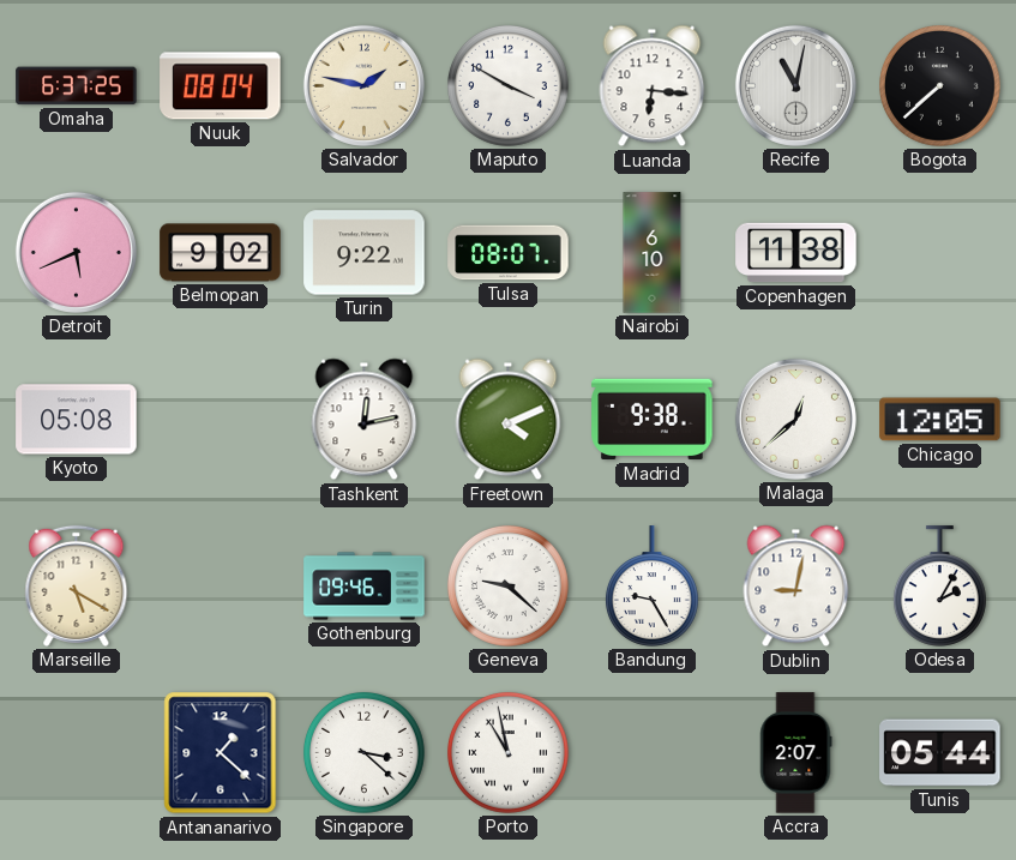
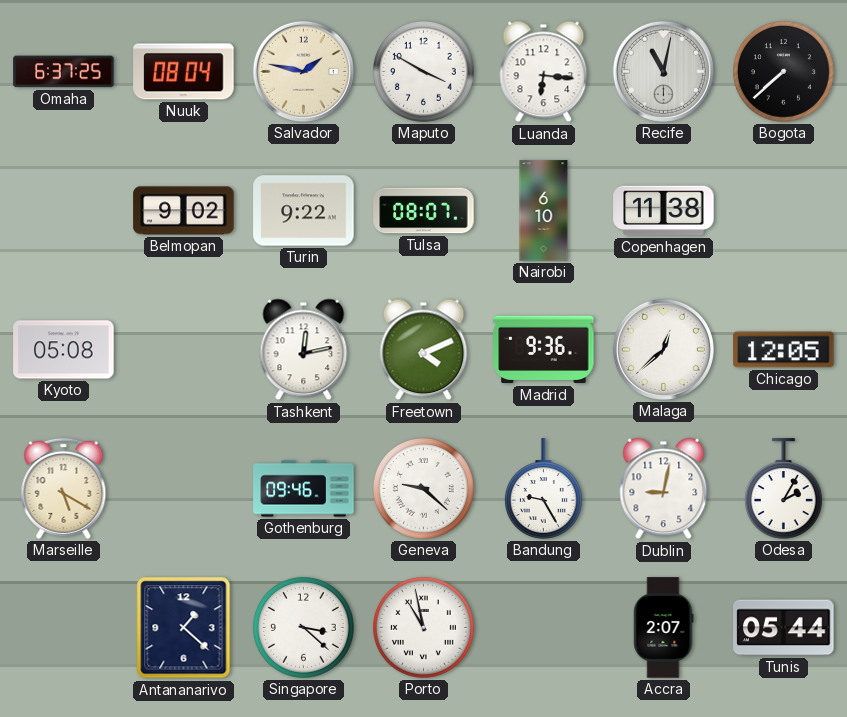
Detroit: 5:41 -> none
Madrid: 9:38 -> 9:36
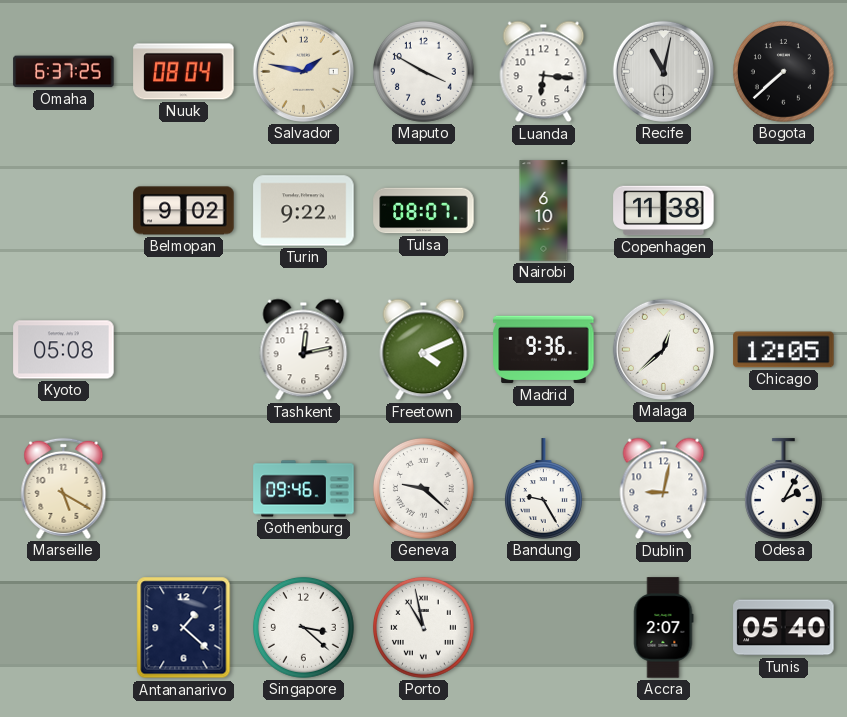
Tunis: 05:44 -> 05:40
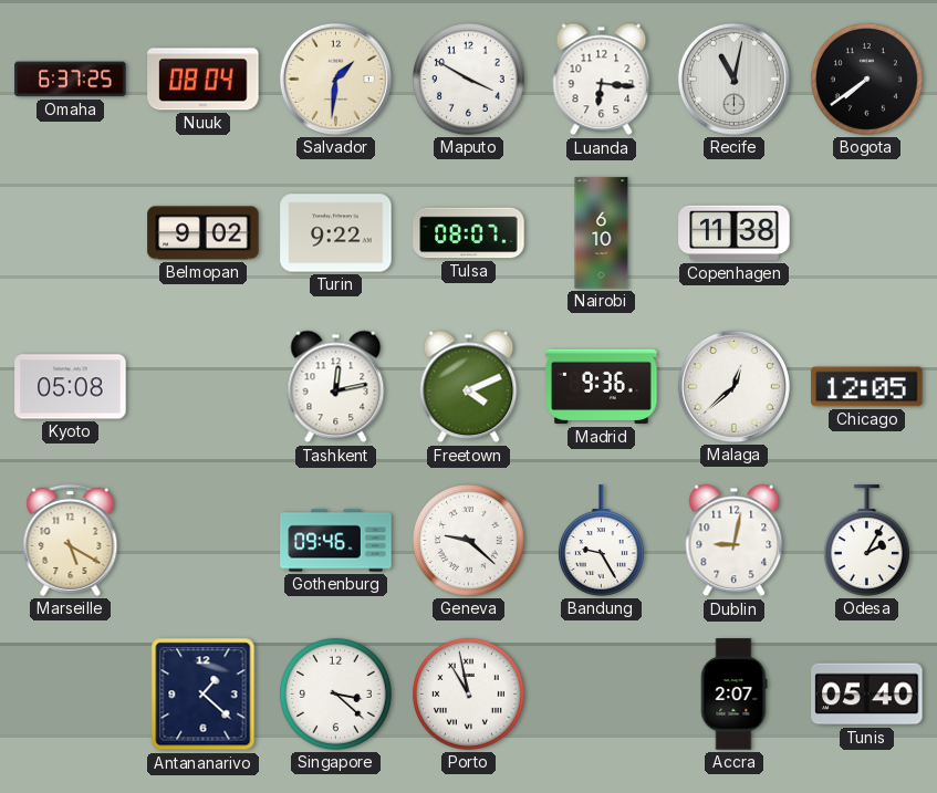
Salvador: 1:47 -> 1:31
Bogota: 7:38 -> 7:39
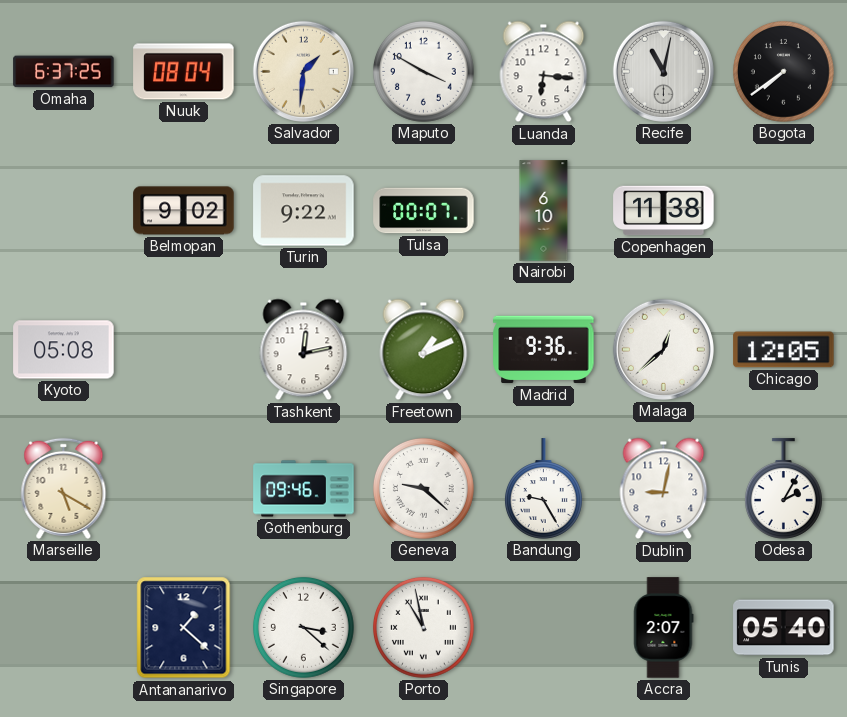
Tulsa: 08:07 -> 00:07
Freetown: 4:11 -> 1:11
